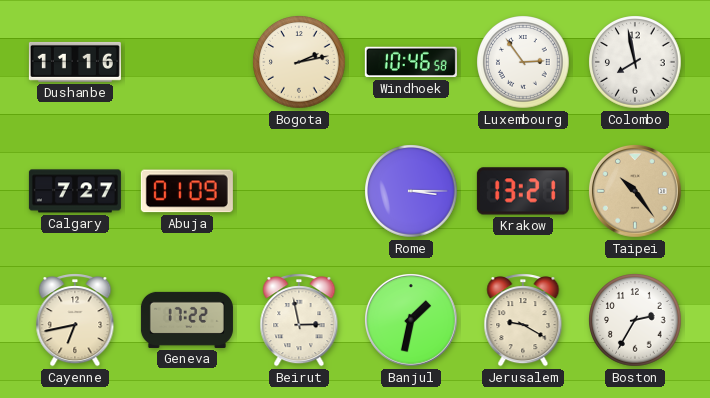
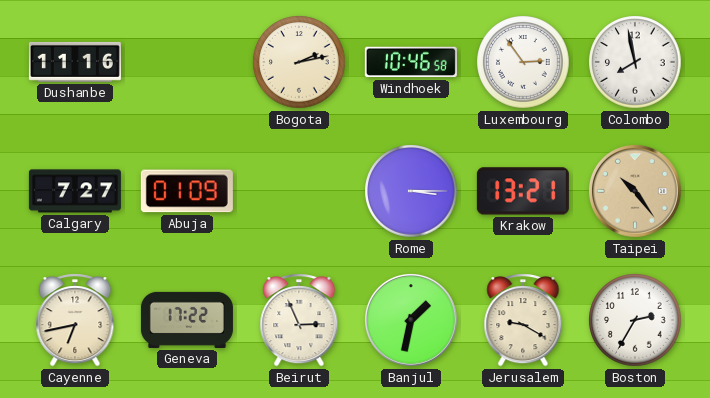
Beirut: 2:58 -> 2:56
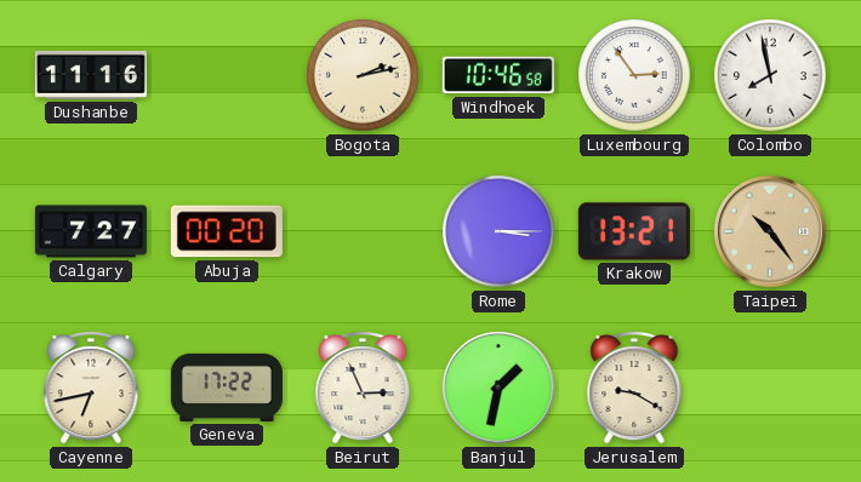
Abuja: 01:09 -> 00:20
Boston: 2:35 -> none
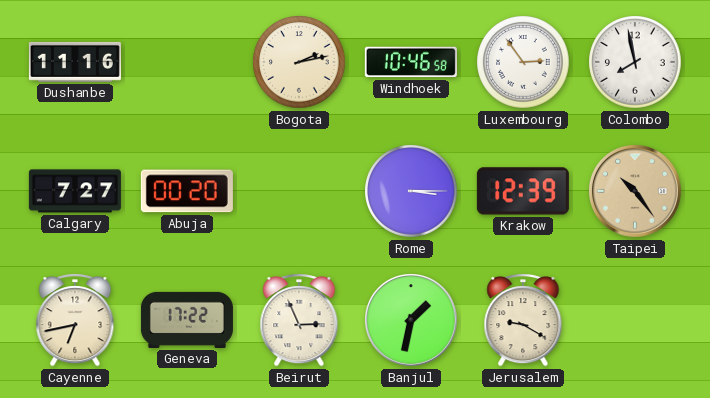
Krakow: 13:21 -> 12:39
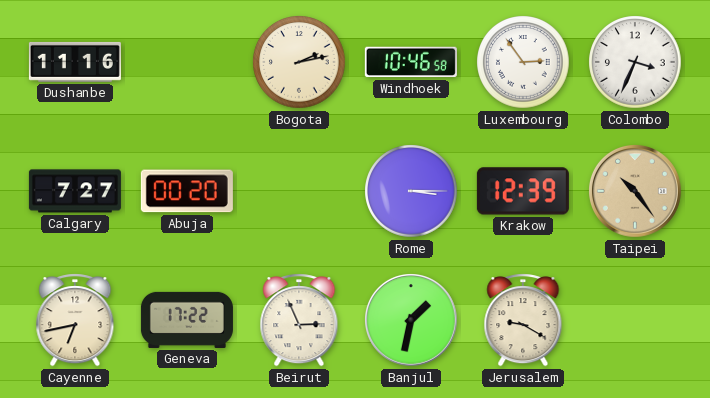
Colombo: 7:58 -> 3:34
